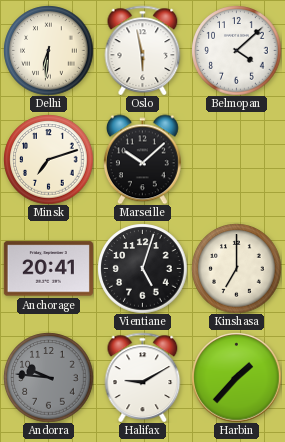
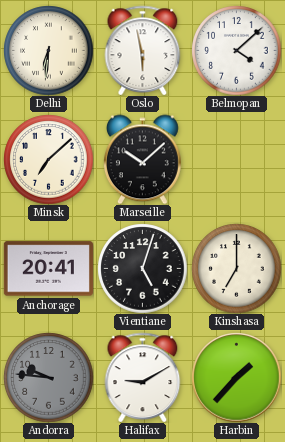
Minsk: 7:12 -> 7:08
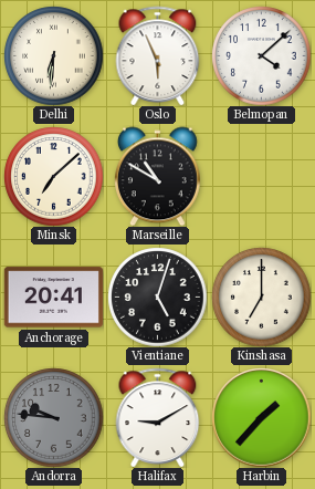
Oslo: 5:58 -> 5:56
Marseille: 10:08 -> 10:50
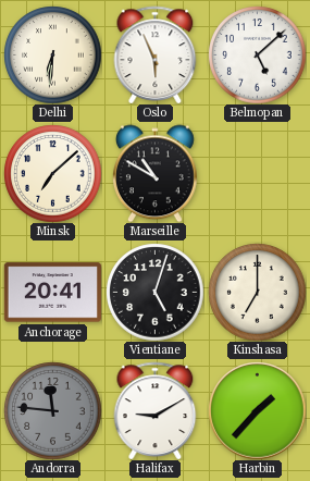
Belmopan: 4:08 -> 5:08
Andorra: 9:46 -> 11:46
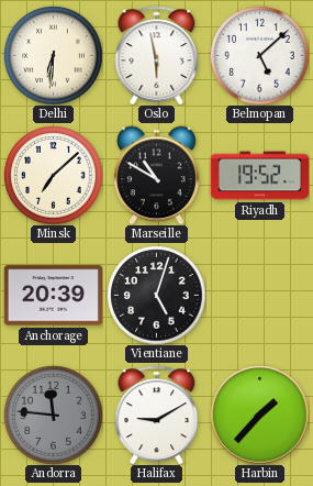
Oslo: 5:56 -> 5:58
Riyadh: none -> 19:52
Anchorage: 20:41 -> 20:39
Kinshasa: 7:00 -> none
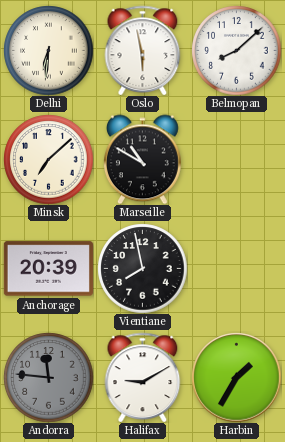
Belmopan: 5:08 -> 8:08
Riyadh: 19:52 -> none
Vientiane: 5:03 -> 7:58
Harbin: 1:37 -> 1:35
